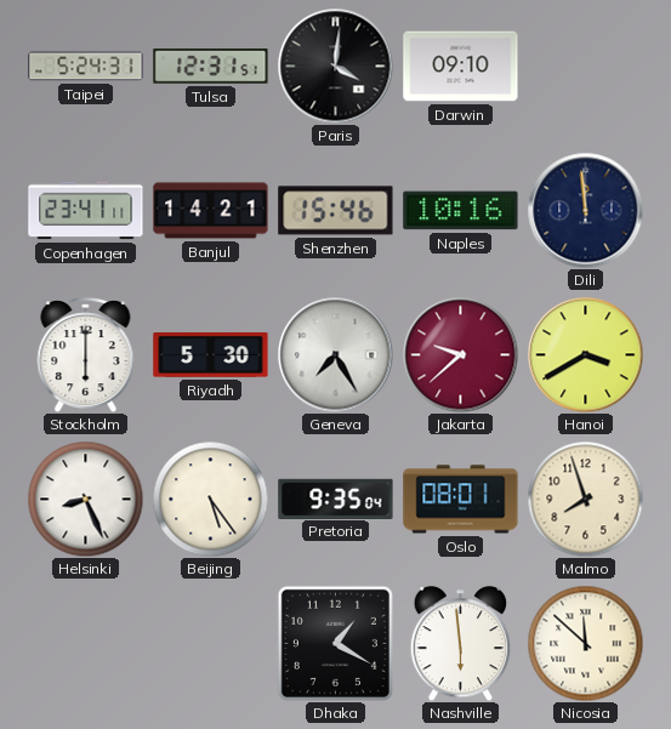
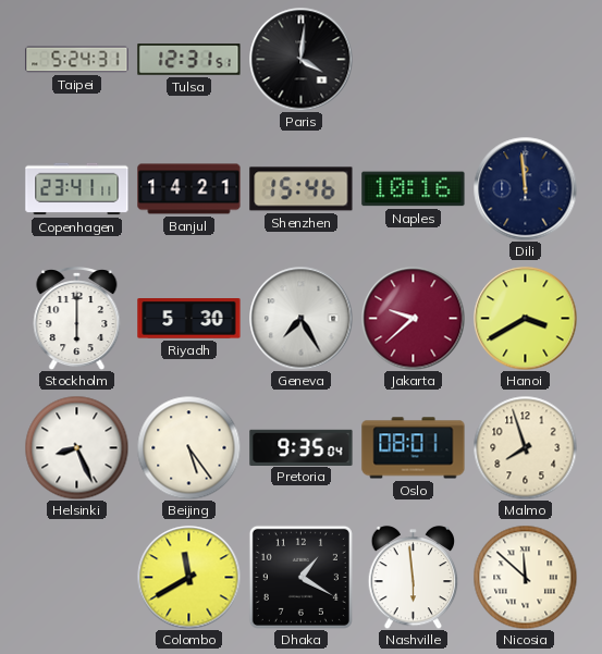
Darwin: 09:10 -> none
Colombo: none -> 11:40
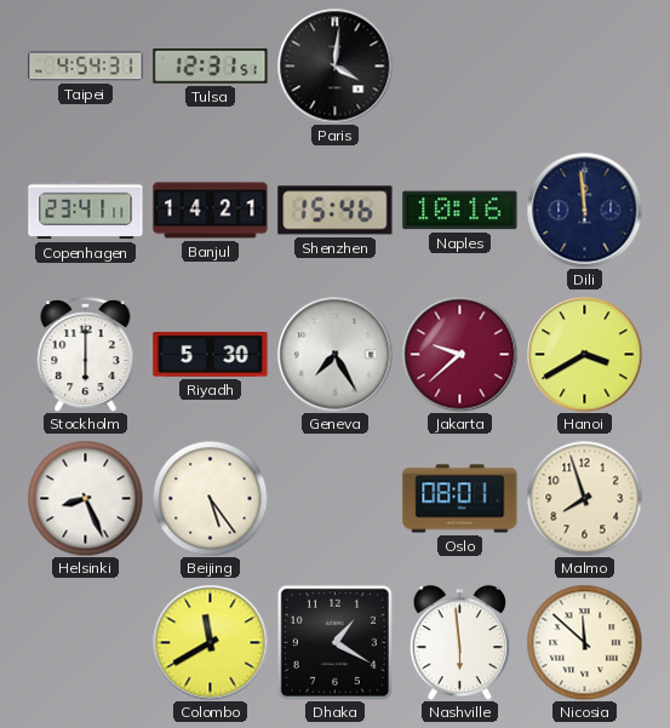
Taipei: 5:24 -> 4:54
Pretoria: 9:35 -> none
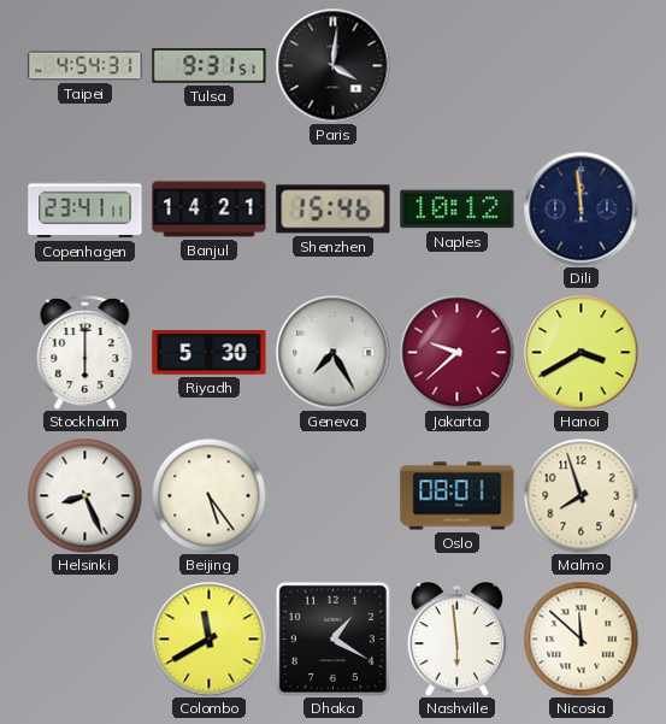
Tulsa: 12:31 -> 9:31
Naples: 10:16 -> 10:12
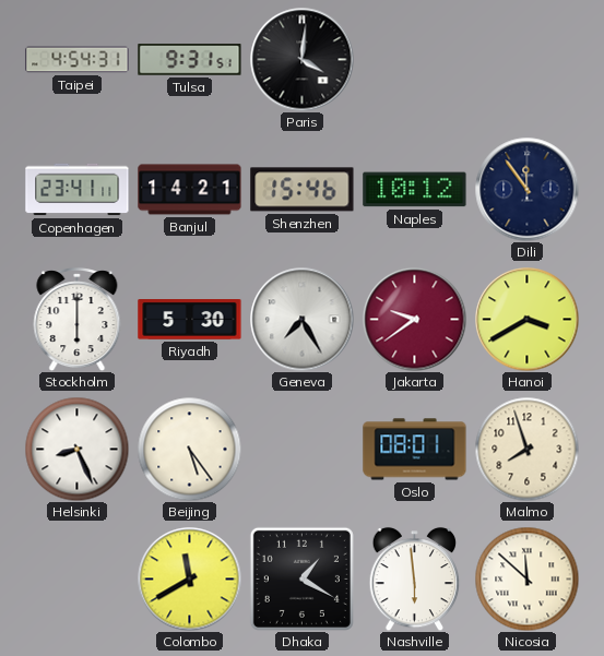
Dili: 11:59 -> 11:54
Jakarta: 9:38 -> 9:39
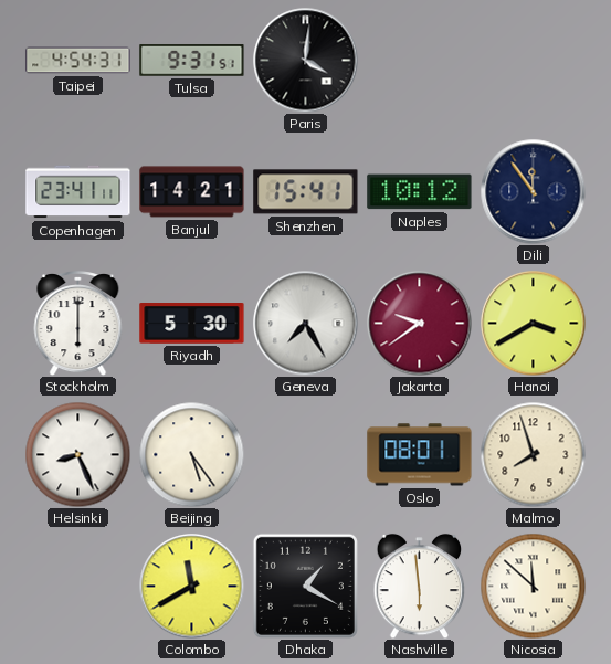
Shenzhen: 15:46 -> 15:41
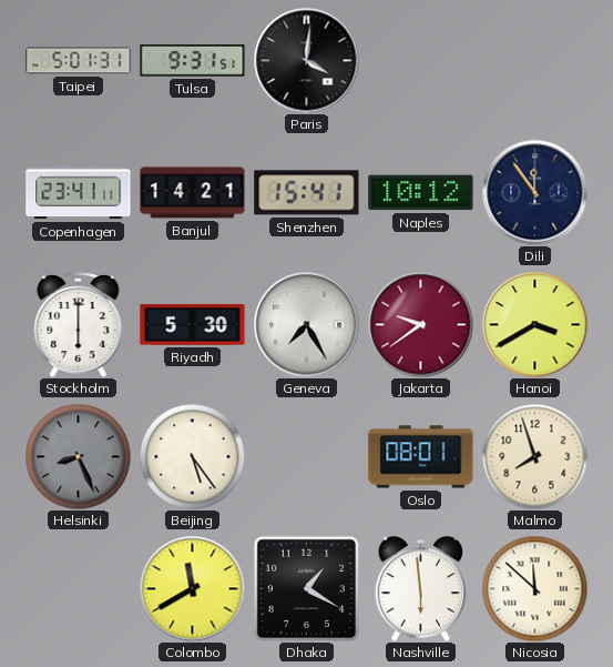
Taipei: 4:54 -> 5:01
Helsinki dial: white -> grey
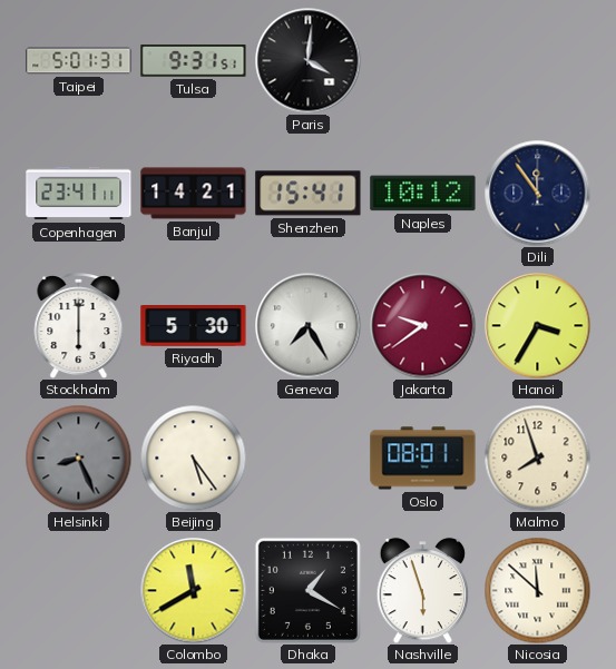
Hanoi: 3:40 -> 3:35
Nashville: 5:59 -> 5:57
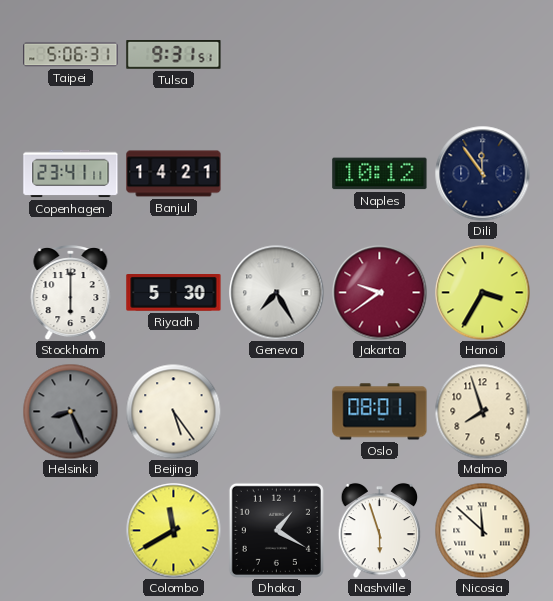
Taipei: 5:01 -> 5:06
Paris: 4:01 -> none
Shenzhen: 15:41 -> none
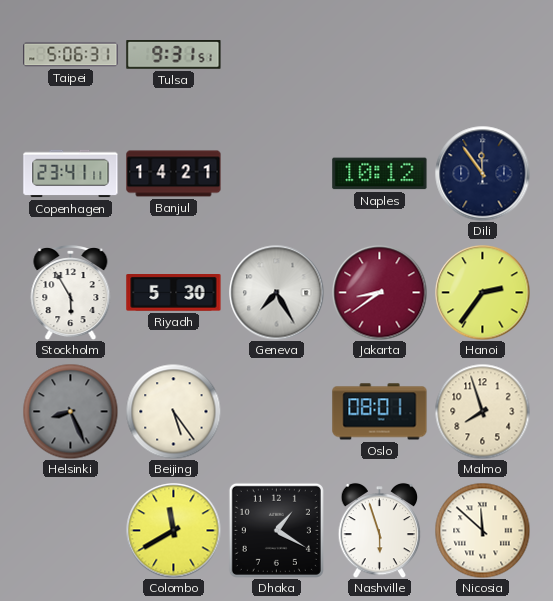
Stockholm: 6:00 -> 5:55
Jakarta: 9:39 -> 8:39
Hanoi: 3:35 -> 2:36
